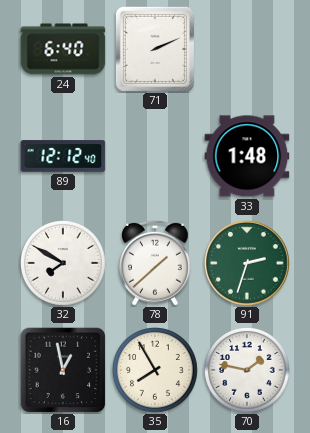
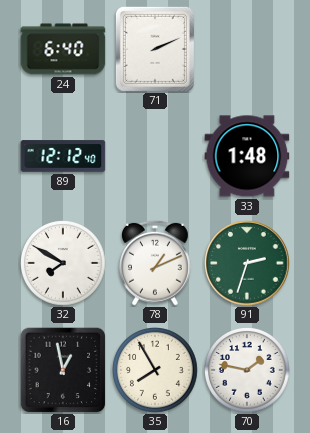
78: 1:38 -> 1:11
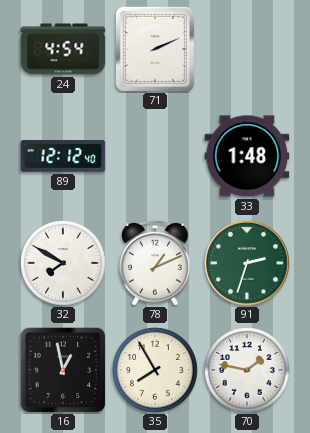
24: 6:40 -> 4:54
